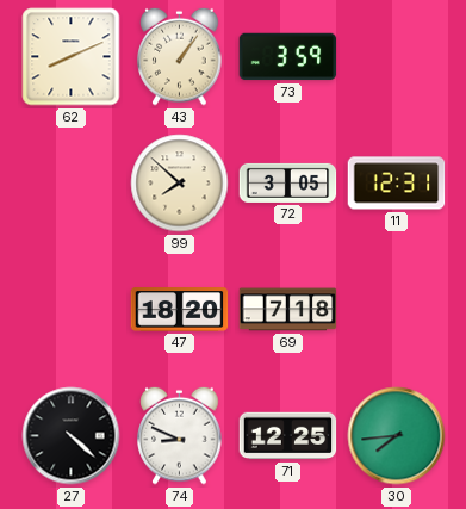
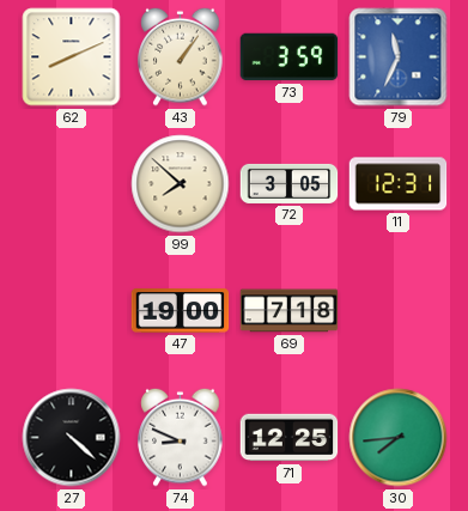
79: none -> 11:34
47: 18:20 -> 19:00
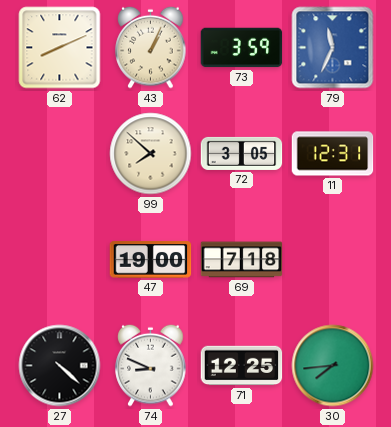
43: 1:06 -> 1:04
